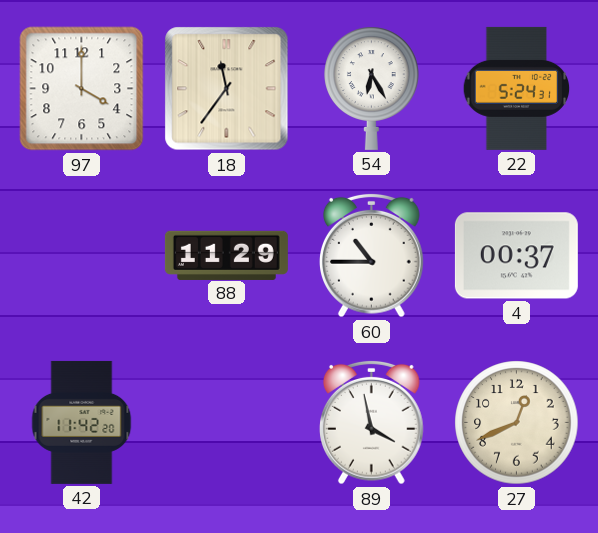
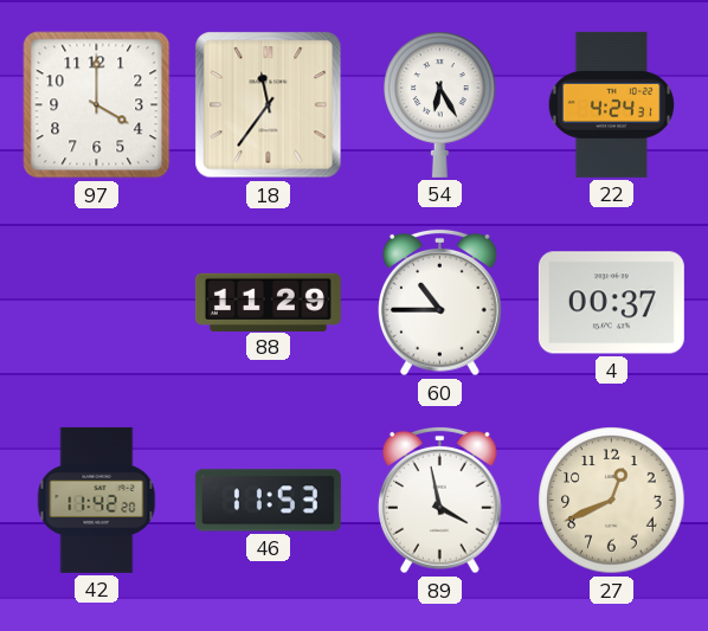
22: 5:24 -> 4:24
46: none -> 11:53
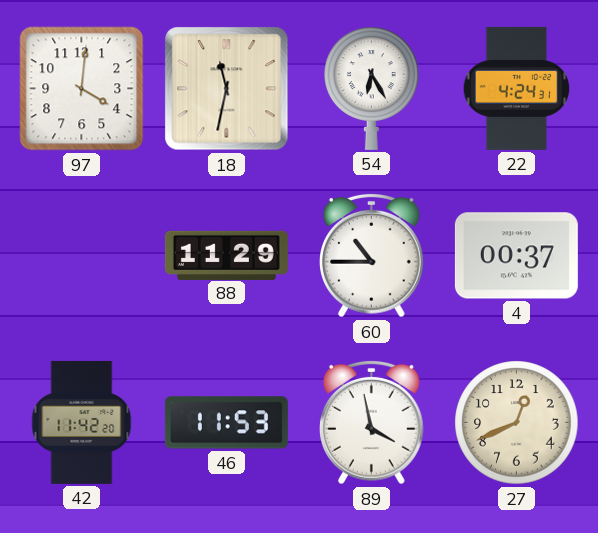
97: 4:00 -> 4:01
18: 11:36 -> 11:32
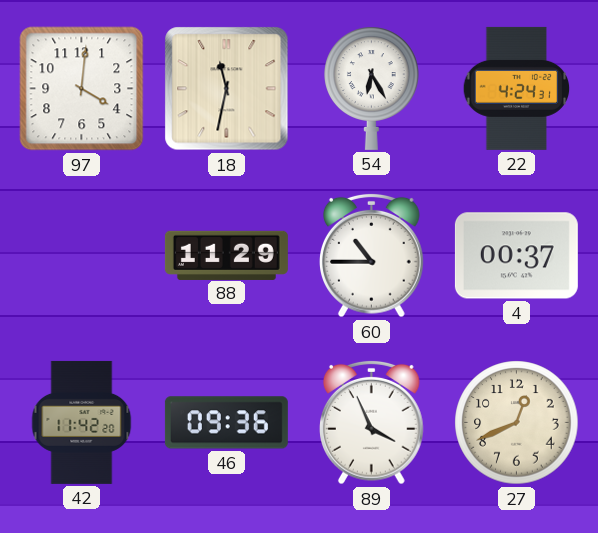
46: 11:53 -> 09:36
89: 3:58 -> 3:56
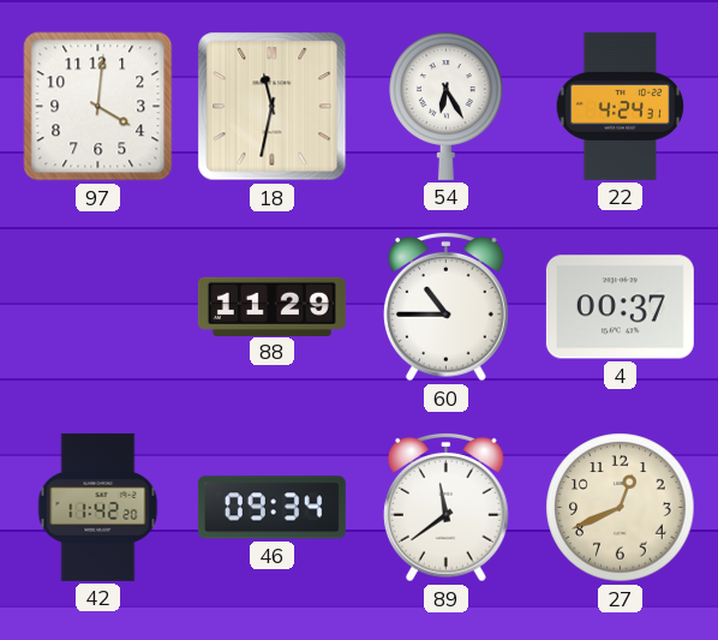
46: 09:36 -> 09:34
89: 3:56 -> 11:39
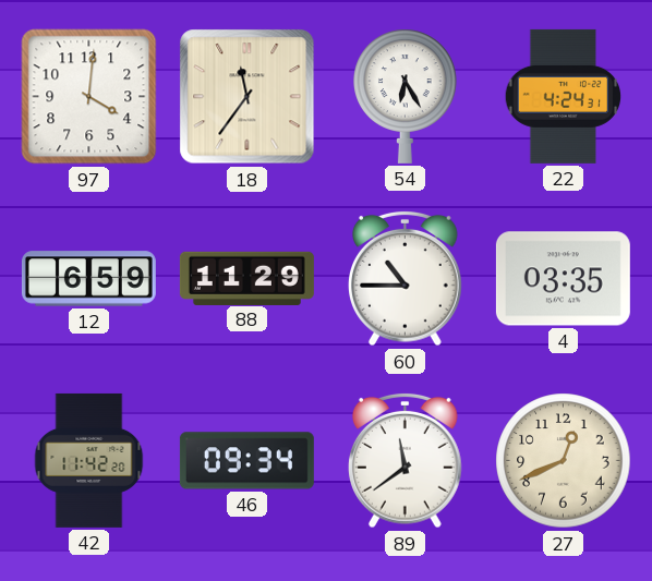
18: 11:32 -> 11:36
12: none -> 6:59
4: 00:37 -> 03:35
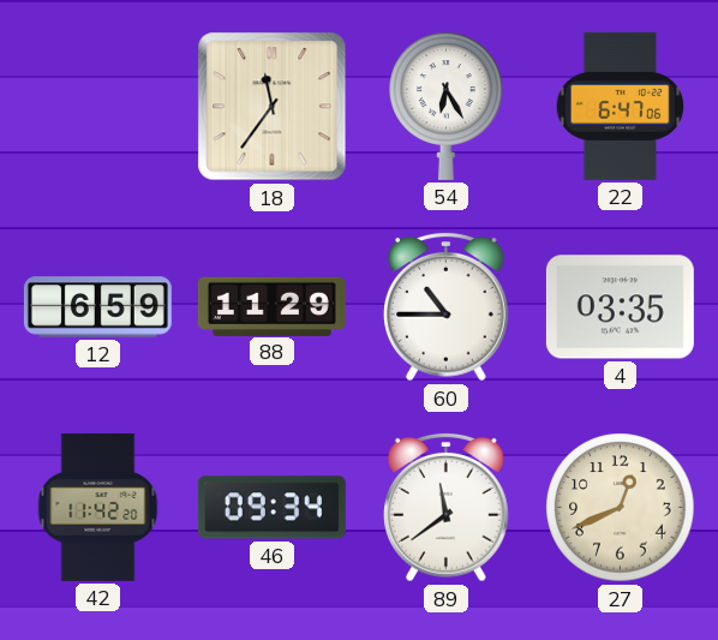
97: 4:01 -> none
22: 4:24 -> 6:47
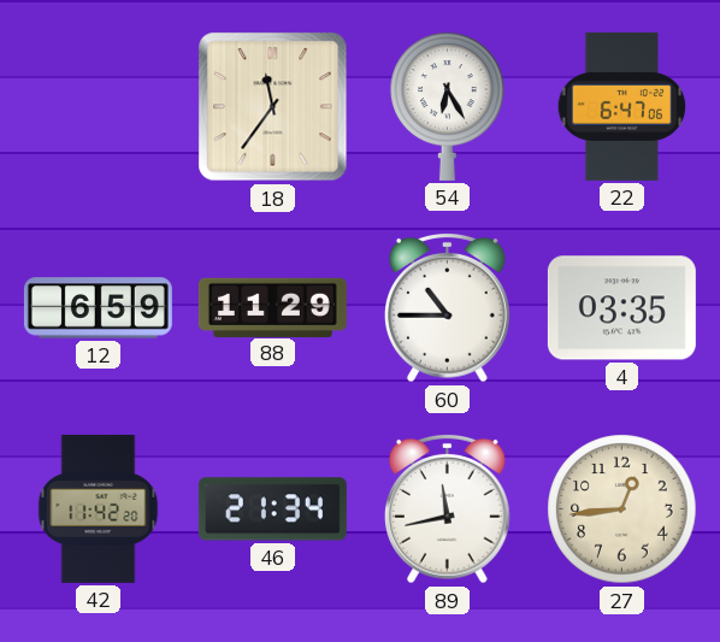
46: 09:34 -> 21:34
89: 11:39 -> 11:43
27: 12:41 -> 12:44
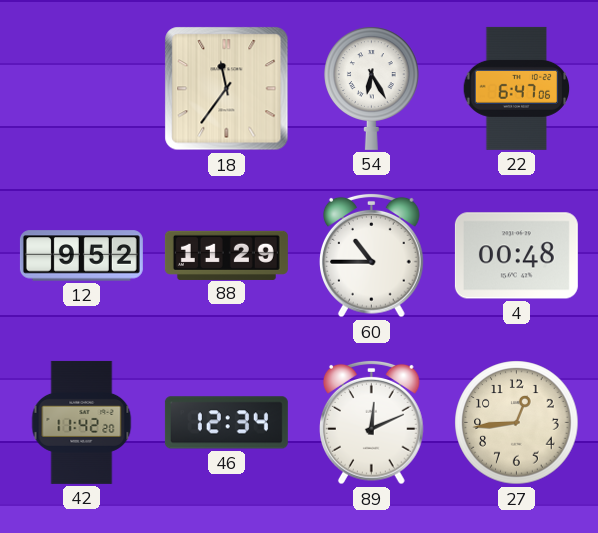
12: 6:59 -> 9:52
4: 03:35 -> 00:48
46: 21:34 -> 12:34
89: 11:43 -> 12:11
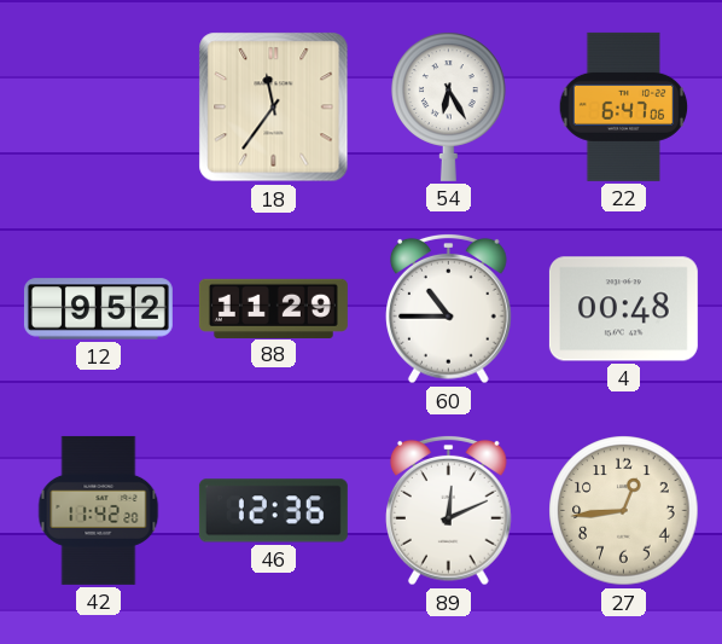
46: 12:34 -> 12:36
